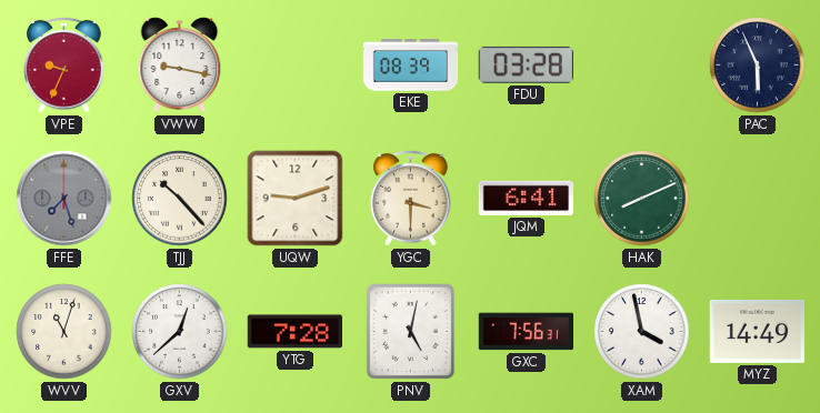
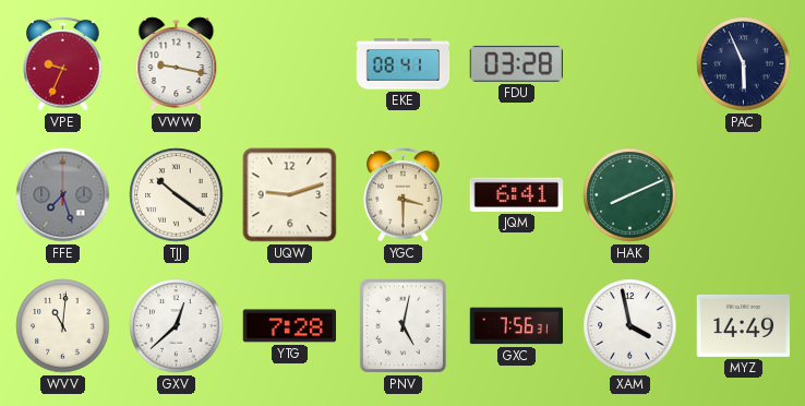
EKE: 08:39 -> 08:41
TJJ: 10:23 -> 10:21
WVV: 11:03 -> 11:01
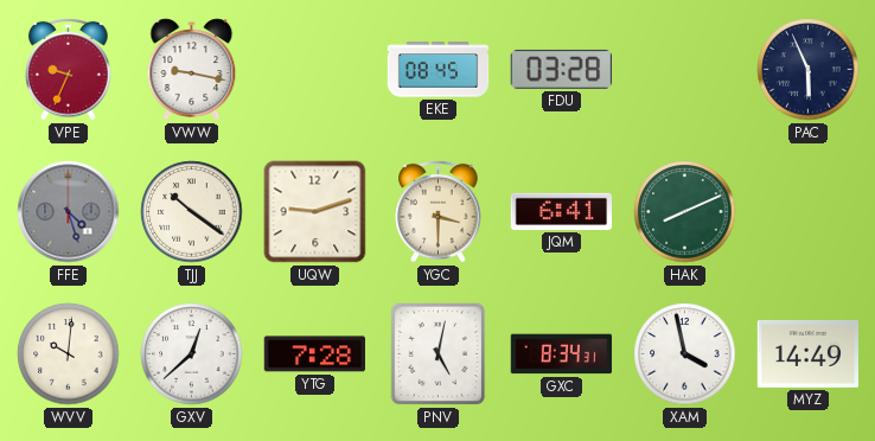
EKE: 08:41 -> 08:45
FFE: 7:27 -> 4:27
WVV: 11:01 -> 10:01
GXC: 7:56 -> 8:34
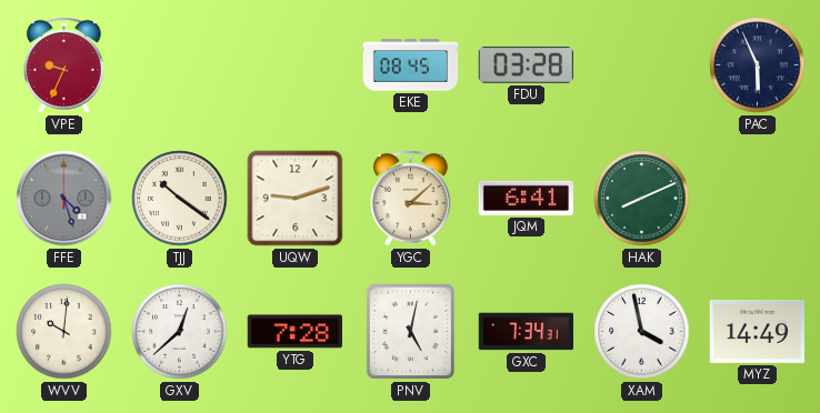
VWW: 9:17 -> none
YGC: 3:30 -> 3:08
GXC: 8:34 -> 7:34
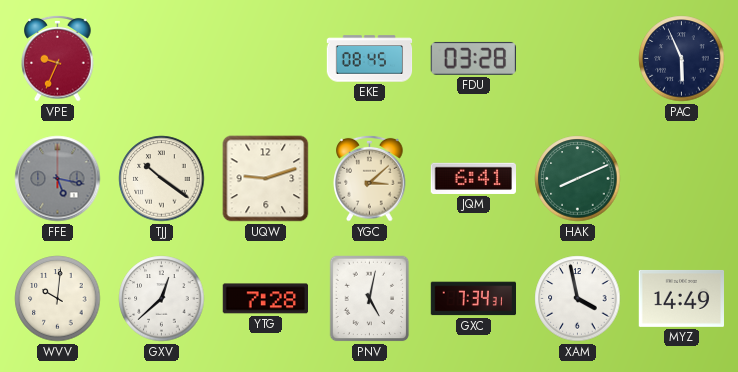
FFE: 4:27 -> 5:17
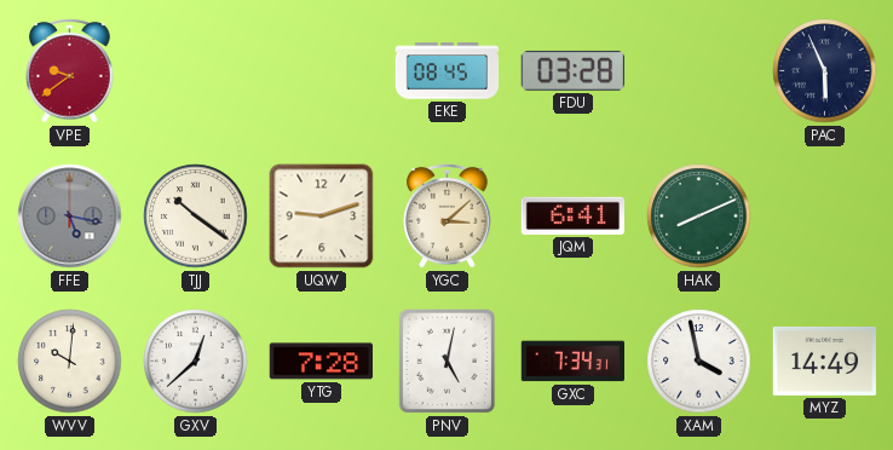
VPE: 9:34 -> 9:39
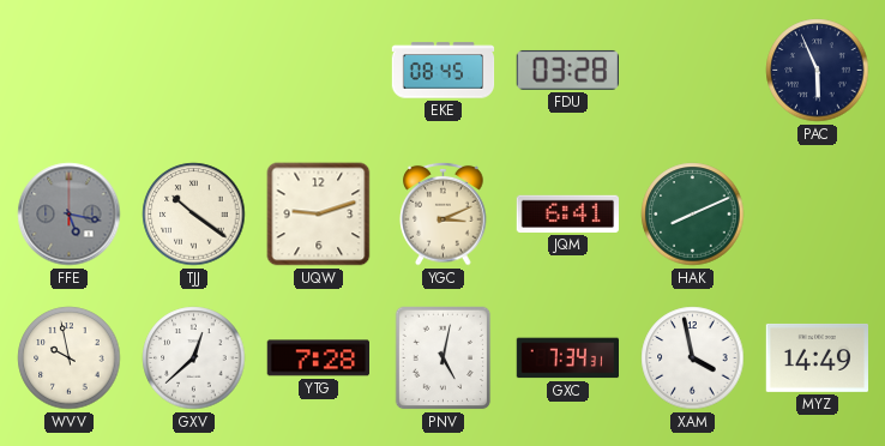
VPE: 9:39 -> none
YGC: 3:08 -> 3:11
WVV: 10:01 -> 9:58
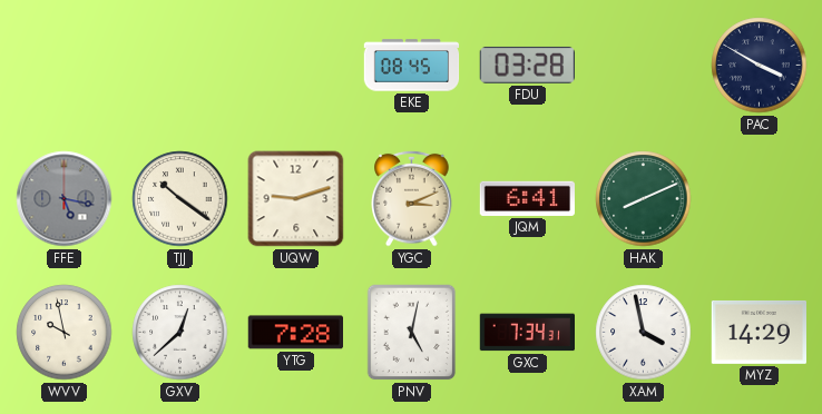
PAC: 5:56 -> 3:50
MYZ: 14:49 -> 14:29
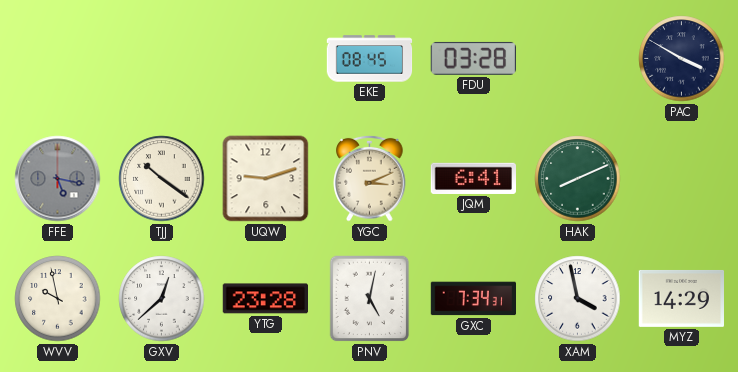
YTG: 7:28 -> 23:28
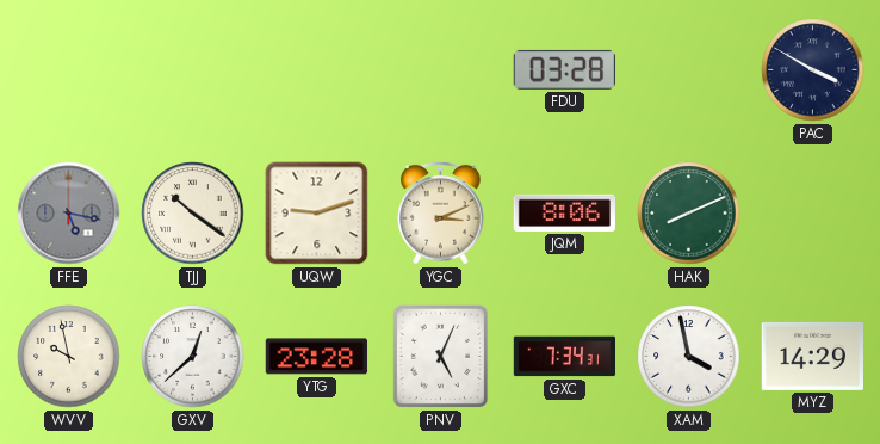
EKE: 08:45 -> none
JQM: 6:41 -> 8:06
PNV: 5:02 -> 5:04
